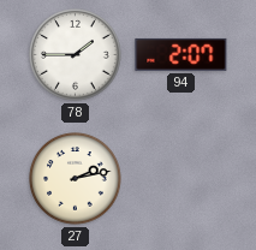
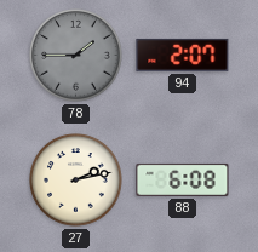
78 dial: white -> grey
88: none -> 6:08
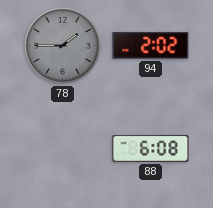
94: 2:07 -> 2:02
27: 2:13 -> none
